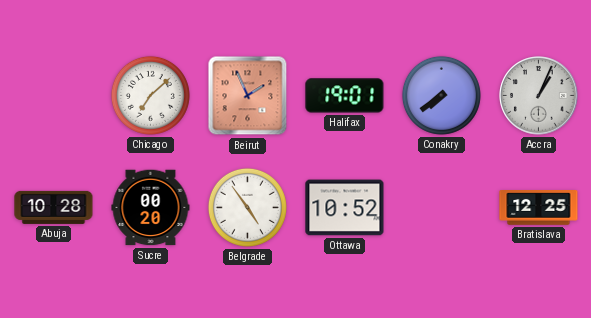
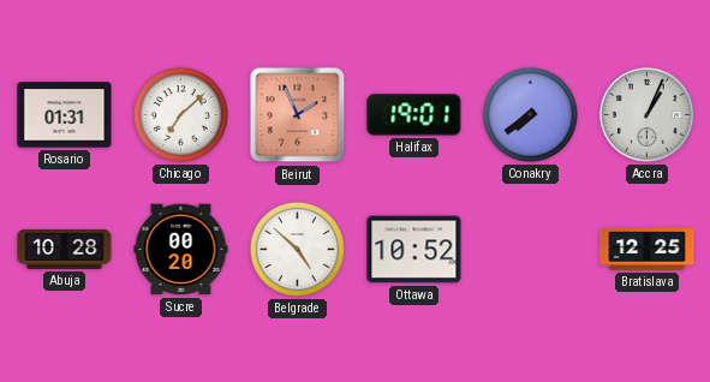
Rosario: none -> 01:31
Belgrade: 4:54 -> 4:52
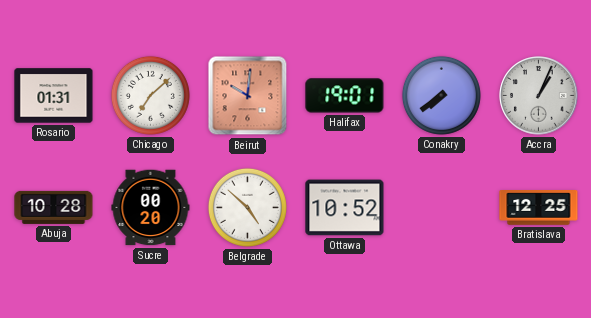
Beirut: 1:56 -> 10:01
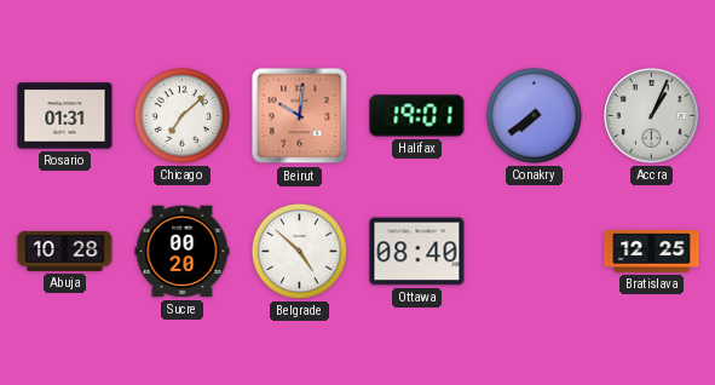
Ottawa: 10:52 -> 08:40
